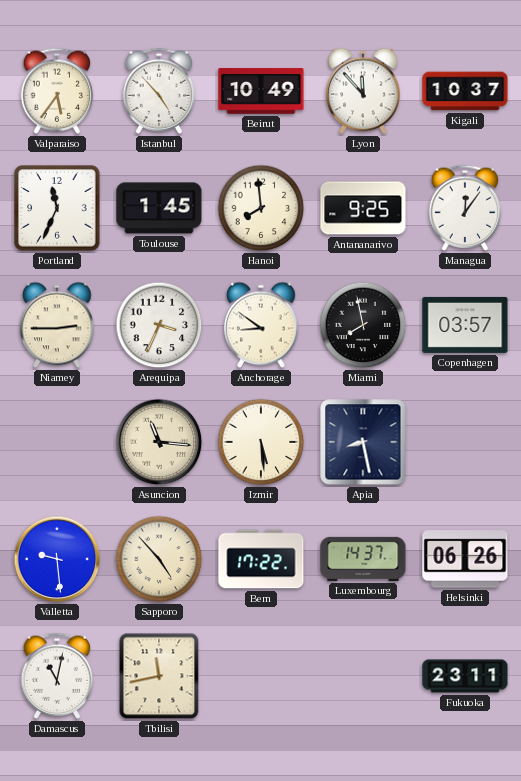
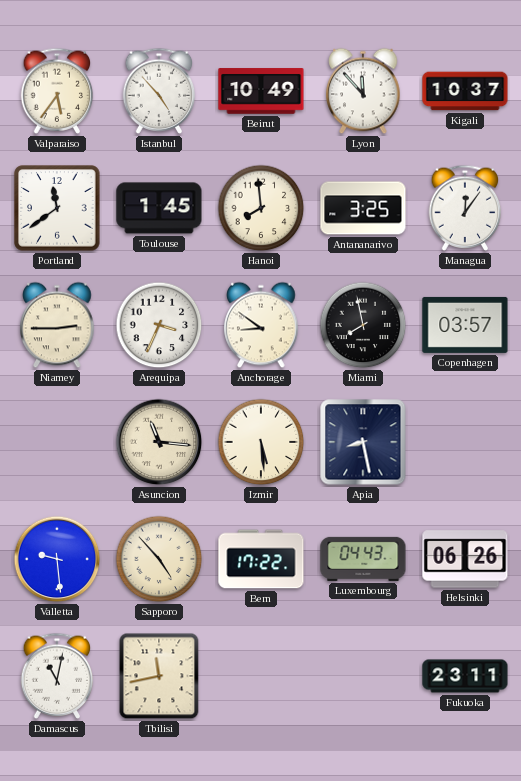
Portland: 11:34 -> 11:39
Antananarivo: 9:25 -> 3:25
Luxembourg: 14:37 -> 04:43
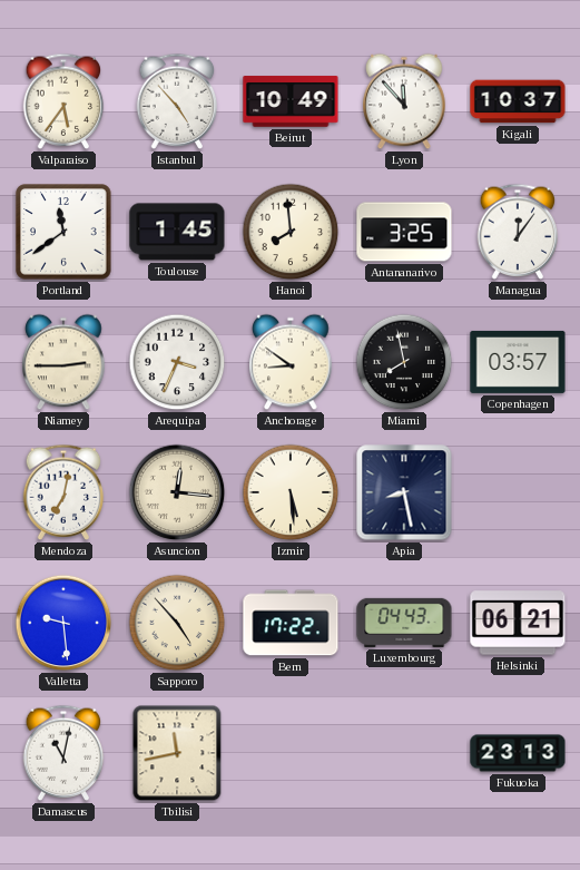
Mendoza: none -> 7:02
Asuncion: 11:16 -> 12:16
Helsinki: 06:26 -> 06:21
Fukuoka: 23:11 -> 23:13
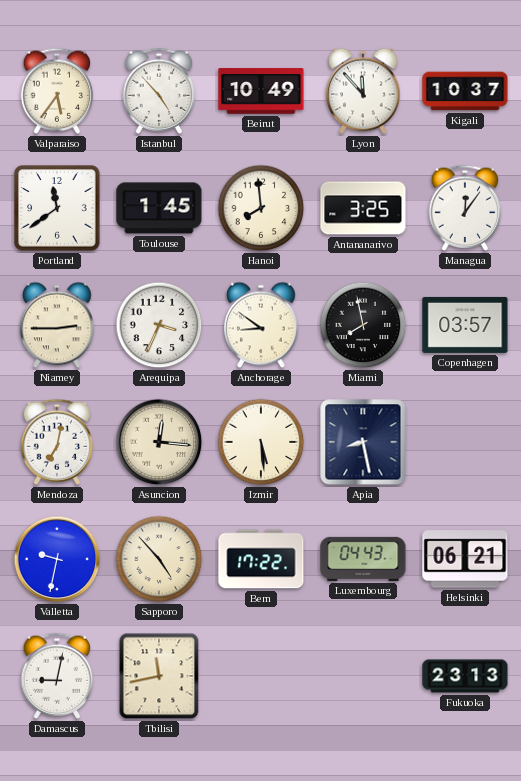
Valletta: 9:29 -> 9:32
Damascus: 11:02 -> 9:02
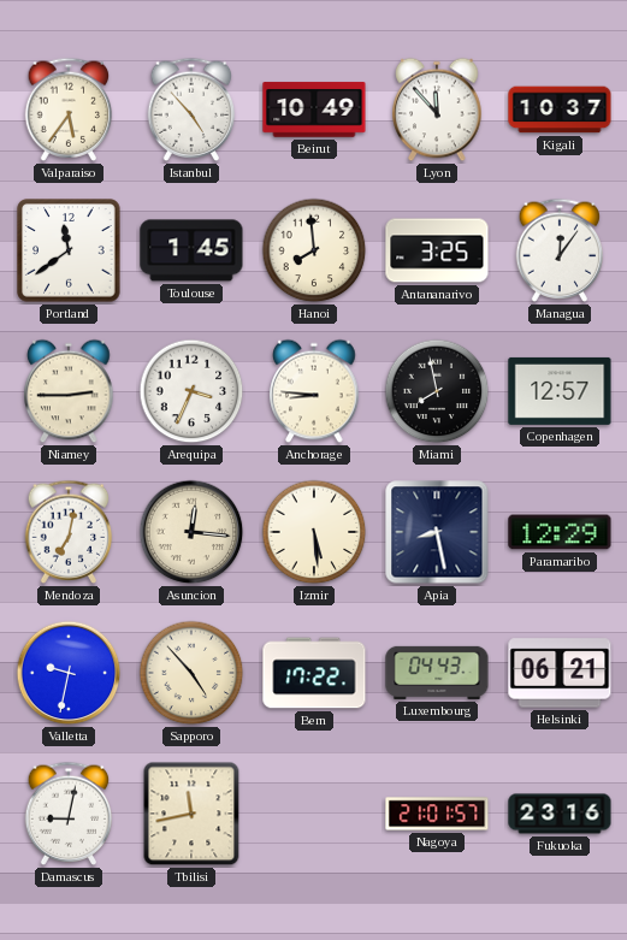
Anchorage: 8:51 -> 8:46
Copenhagen: 03:57 -> 12:57
Paramaribo: none -> 12:29
Nagoya: none -> 21:01
Fukuoka: 23:13 -> 23:16
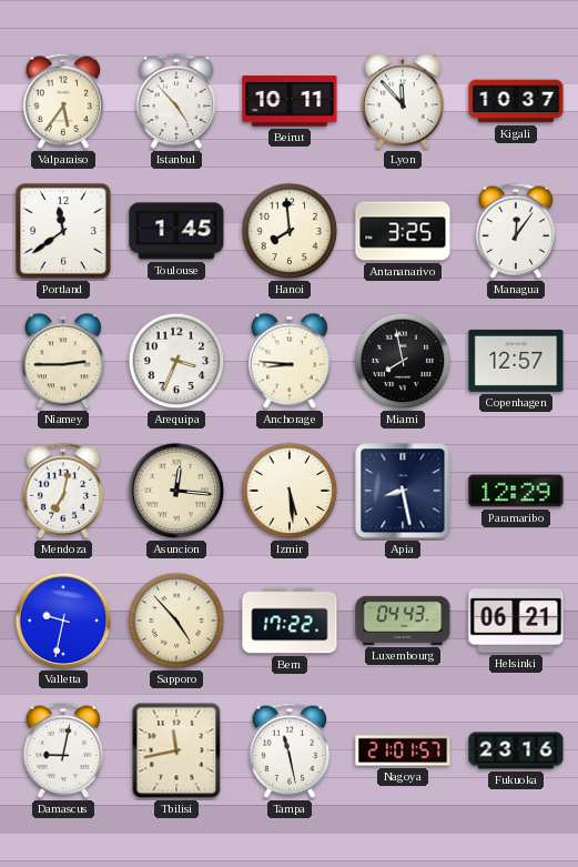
Beirut: 10:49 -> 10:11
Tampa: none -> 11:28
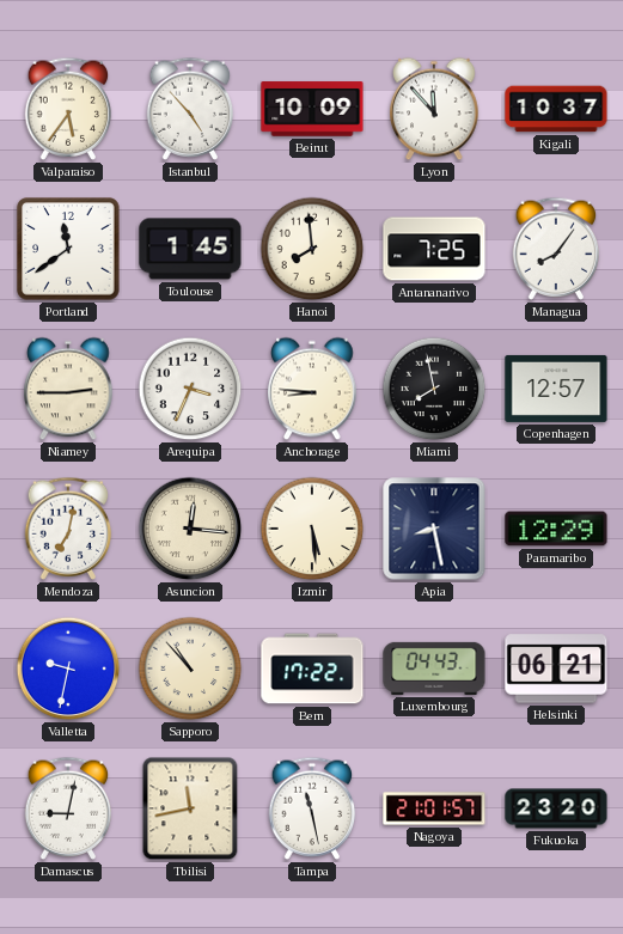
Beirut: 10:11 -> 10:09
Antananarivo: 3:25 -> 7:25
Managua: 12:06 -> 8:06
Sapporo: 4:53 -> 10:53
Fukuoka: 23:16 -> 23:20
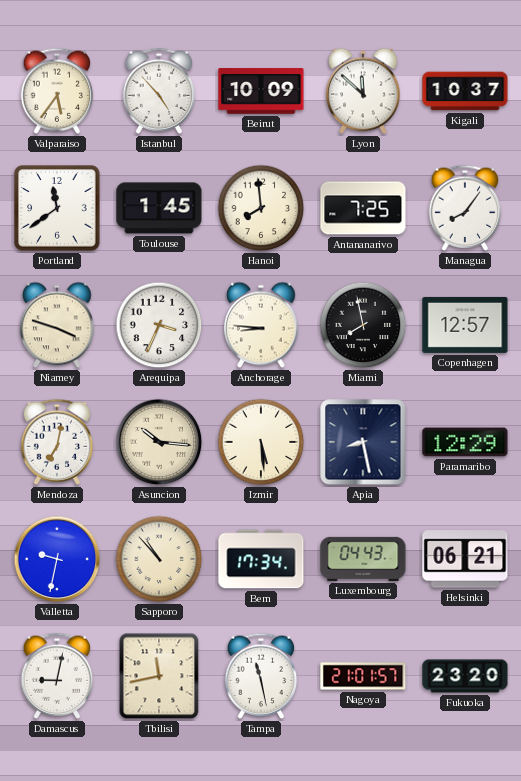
Lyon: 11:53 -> 11:52
Niamey: 2:45 -> 3:48
Asuncion: 12:16 -> 10:16
Bern: 17:22 -> 17:34
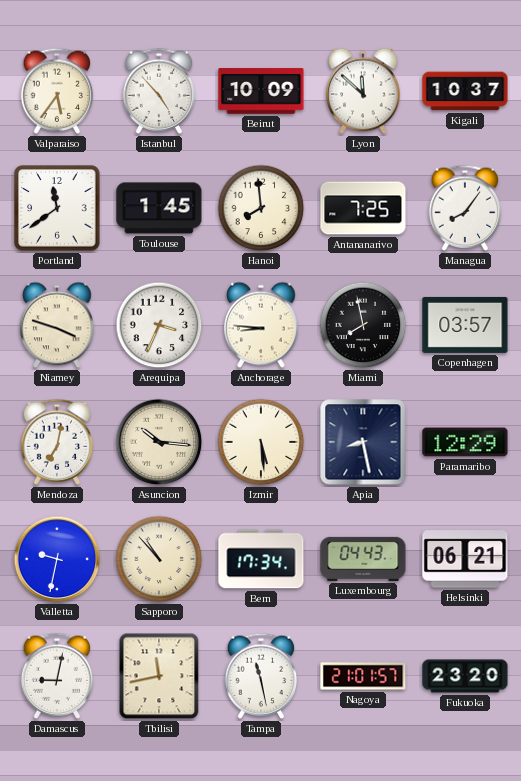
Copenhagen: 12:57 -> 03:57
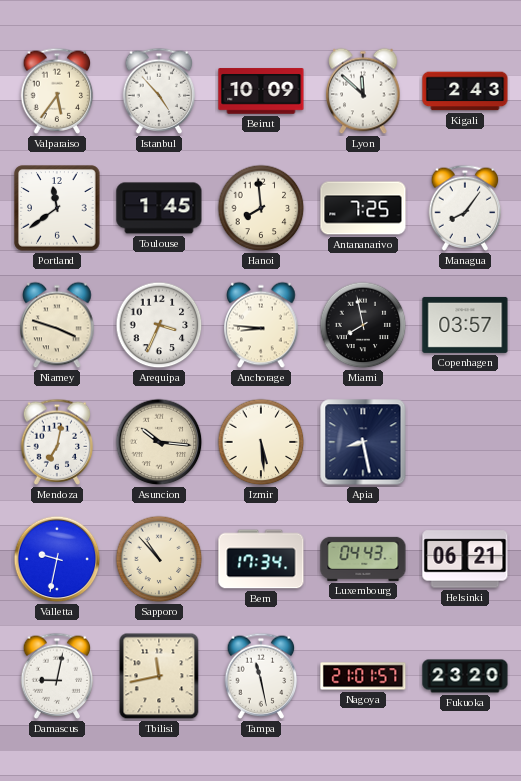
Kigali: 10:37 -> 2:43
Paramaribo: 12:29 -> none
